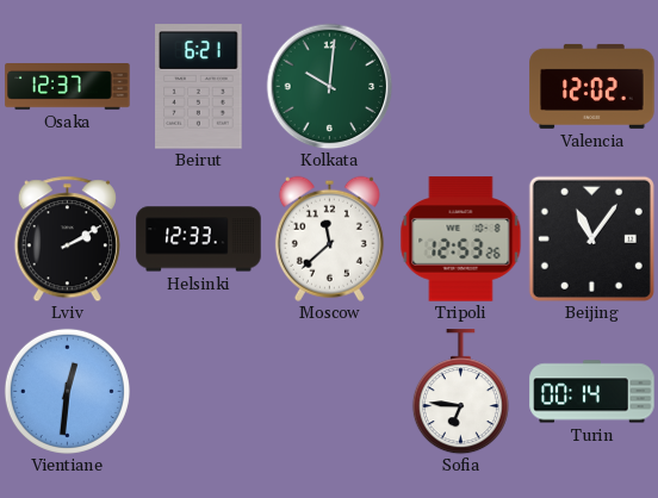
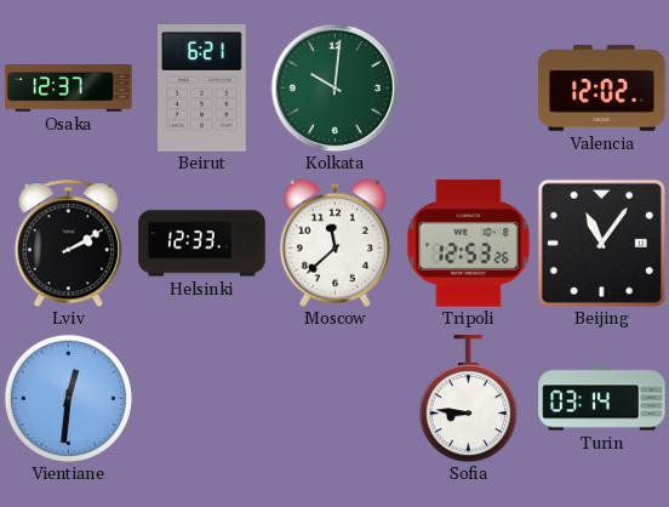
Sofia: 6:46 -> 8:46
Turin: 00:14 -> 03:14
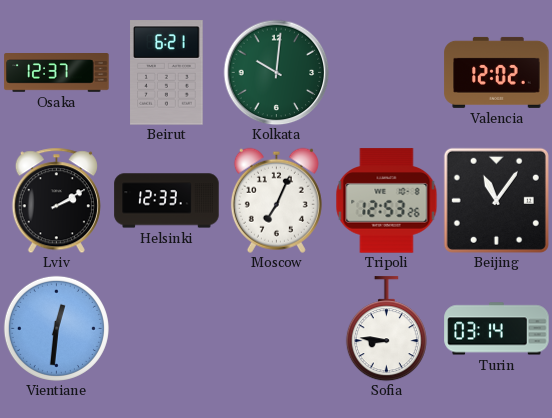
Moscow: 11:38 -> 7:04
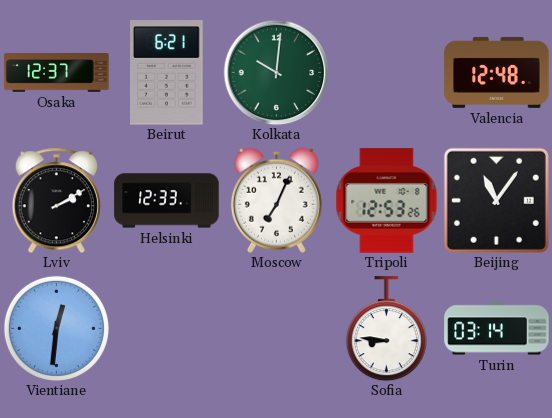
Valencia: 12:02 -> 12:48
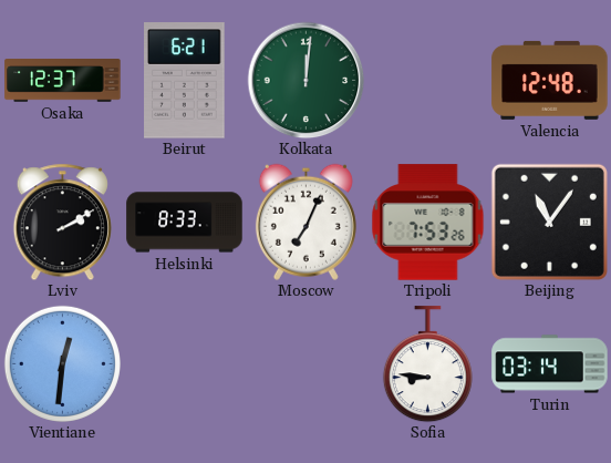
Kolkata: 10:01 -> 12:01
Helsinki: 12:33 -> 8:33
Tripoli: 12:53 -> 7:53
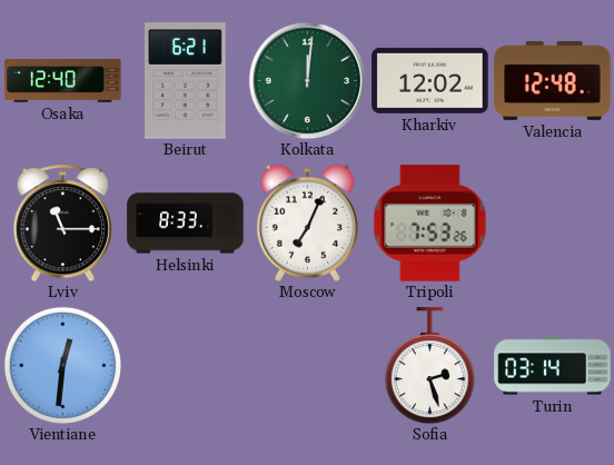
Osaka: 12:37 -> 12:40
Kharkiv: none -> 12:02
Lviv: 2:10 -> 11:15
Beijing: 11:06 -> none
Sofia: 8:46 -> 2:27
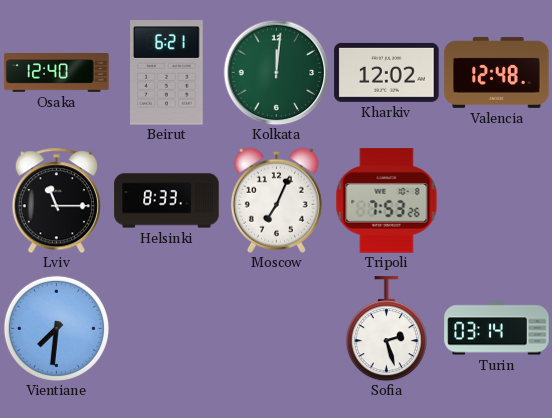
Vientiane: 12:31 -> 7:31
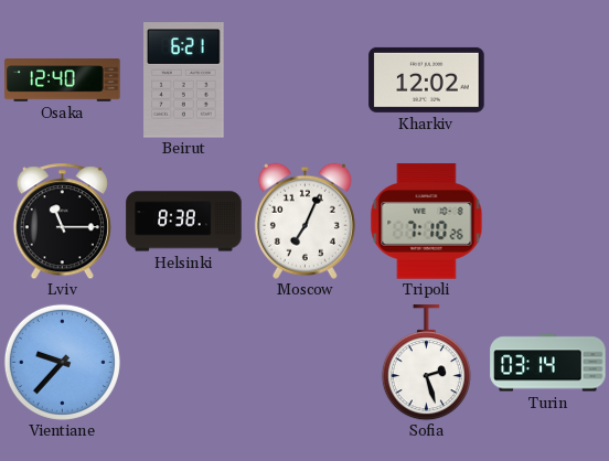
Kolkata: 12:01 -> none
Valencia: 12:48 -> none
Helsinki: 8:33 -> 8:38
Tripoli: 7:53 -> 7:10
Vientiane: 7:31 -> 9:37
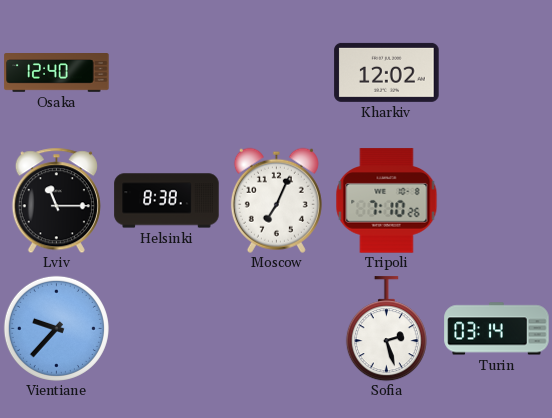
Beirut: 6:21 -> none
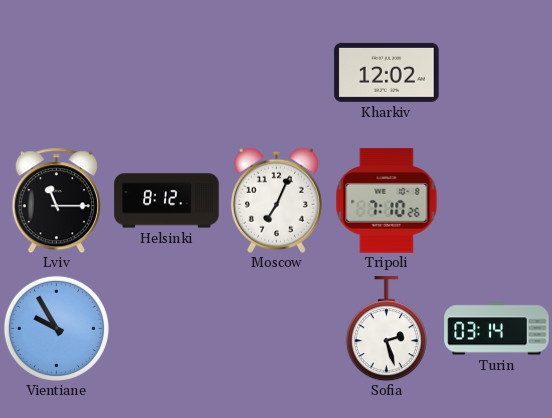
Osaka: 12:40 -> none
Helsinki: 8:38 -> 8:12
Vientiane: 9:37 -> 9:55
